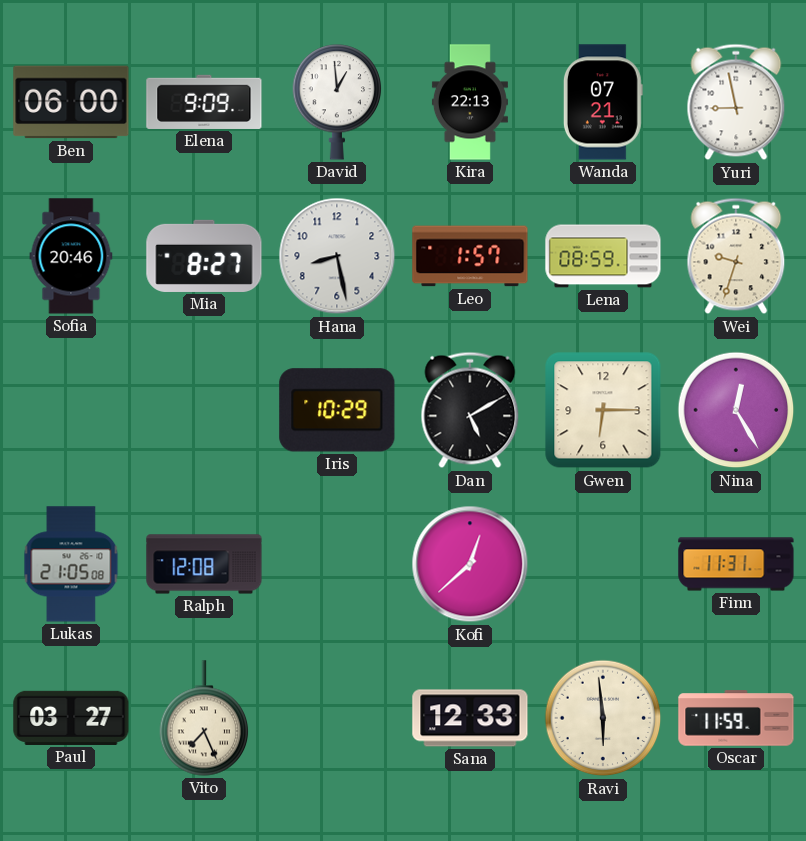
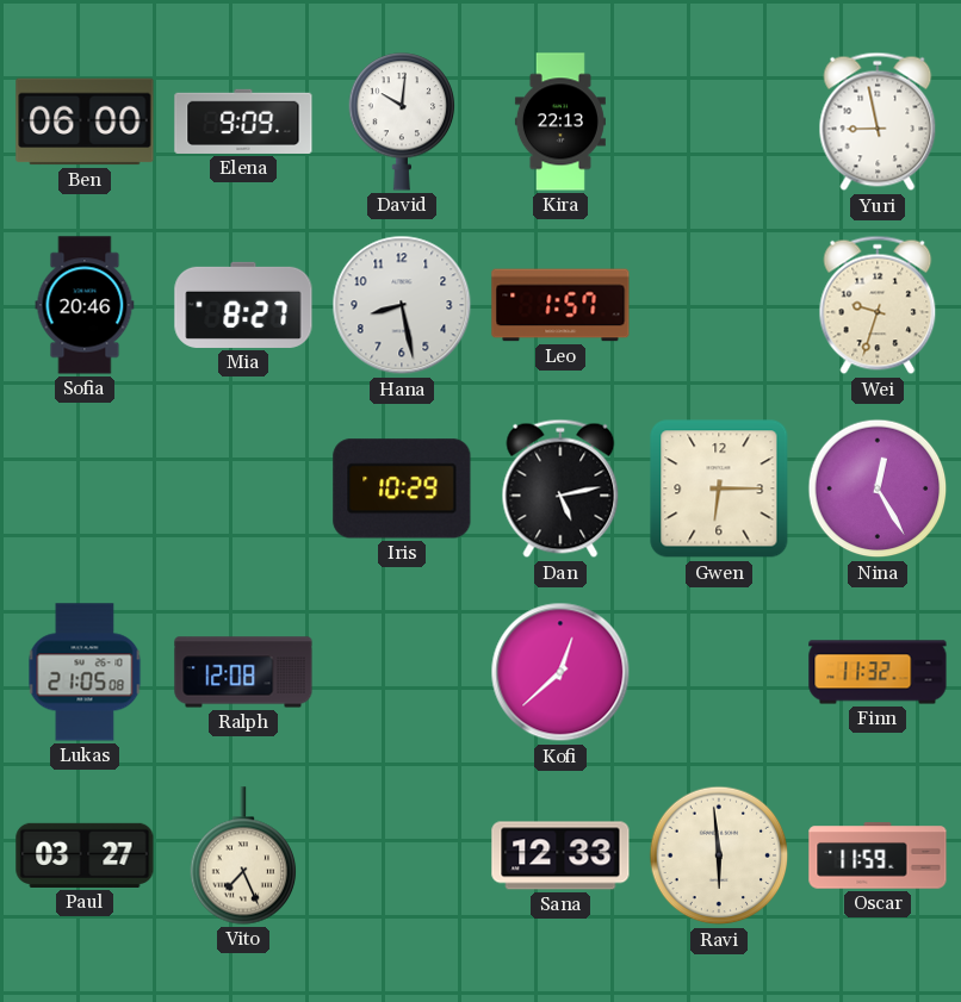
David: 12:59 -> 10:01
Wanda: 07:21 -> none
Lena: 08:59 -> none
Dan: 5:10 -> 5:13
Finn: 11:31 -> 11:32
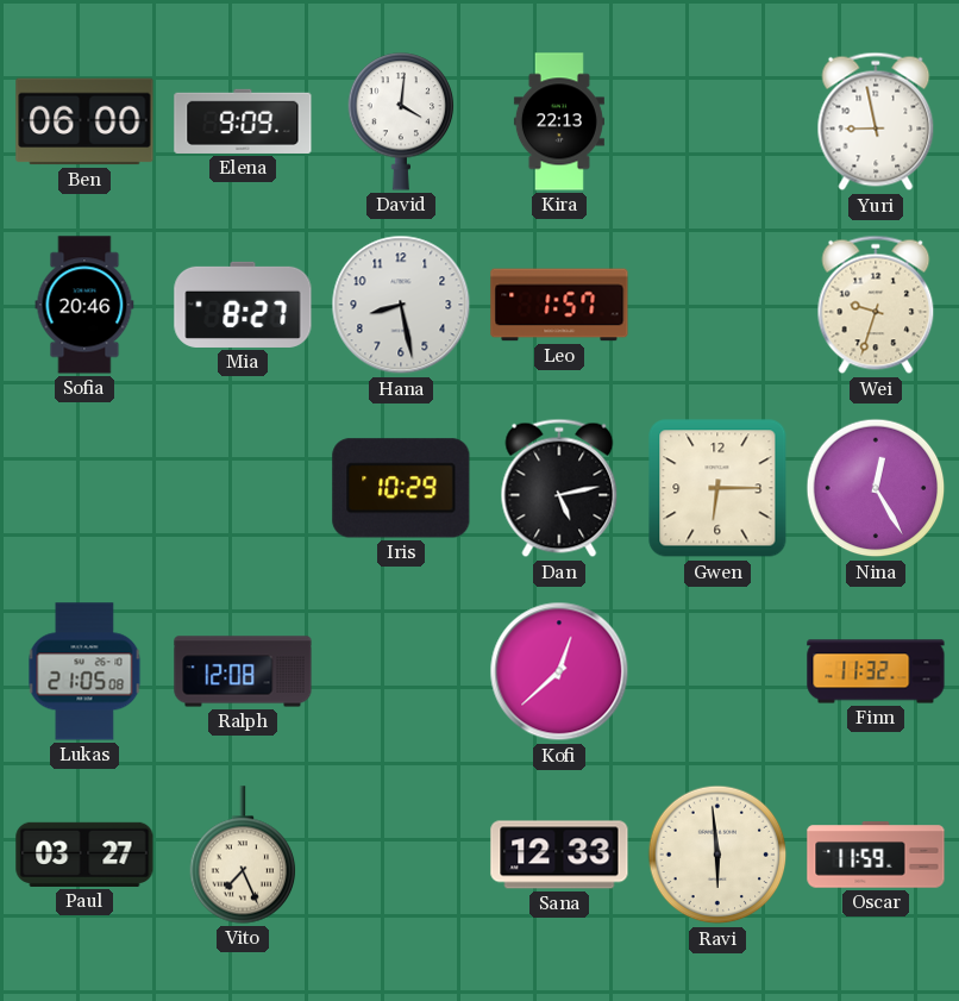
David: 10:01 -> 4:01
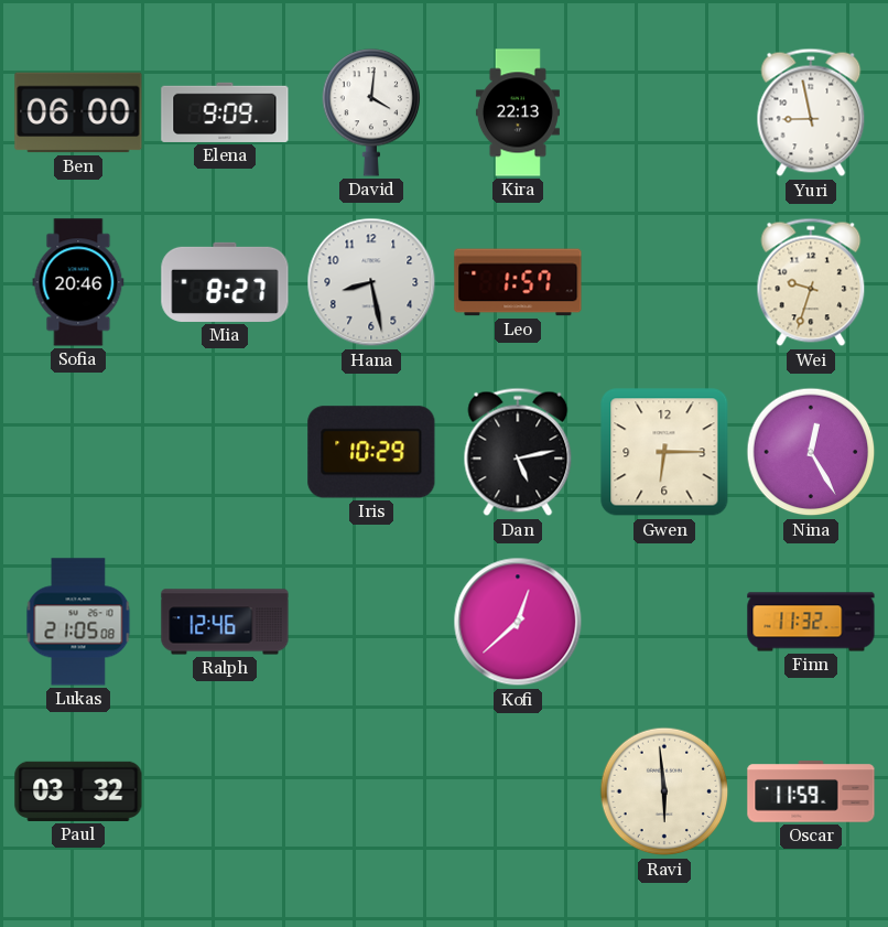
Ralph: 12:08 -> 12:46
Paul: 03:27 -> 03:32
Vito: 7:26 -> none
Sana: 12:33 -> none
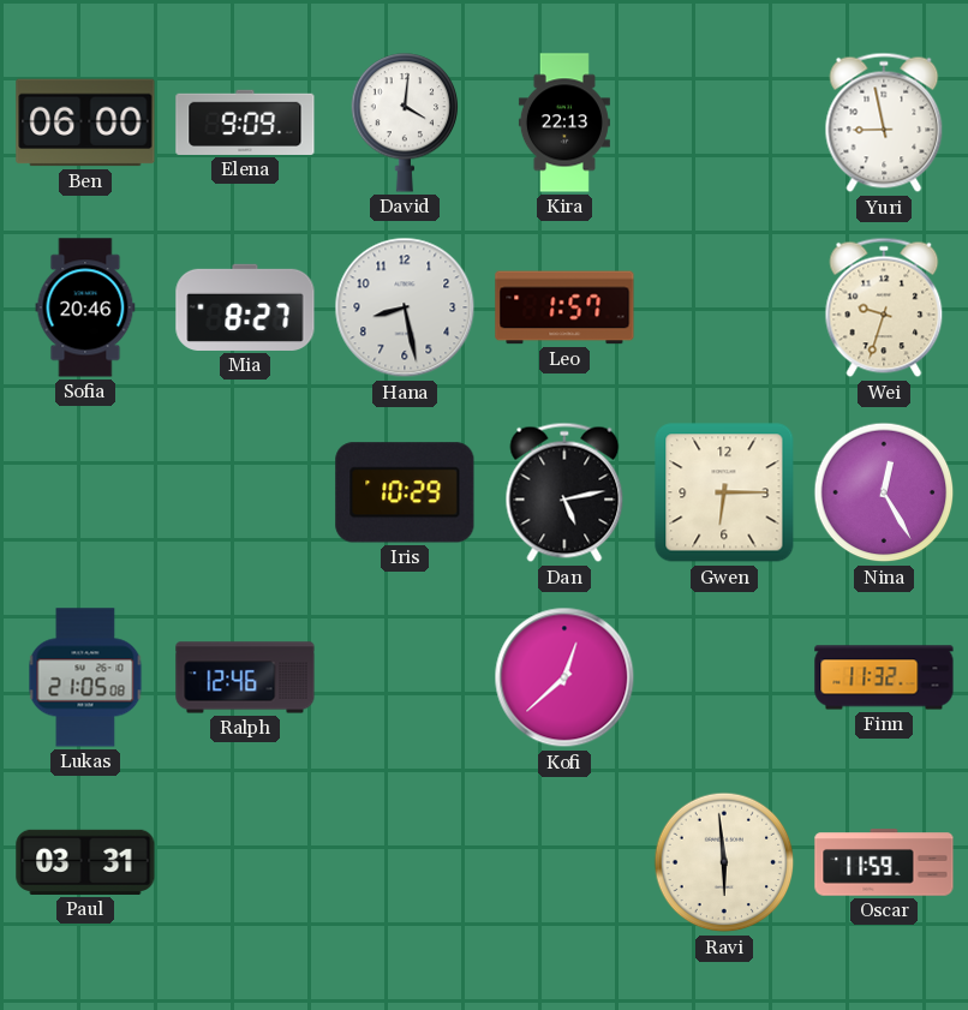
Paul: 03:32 -> 03:31
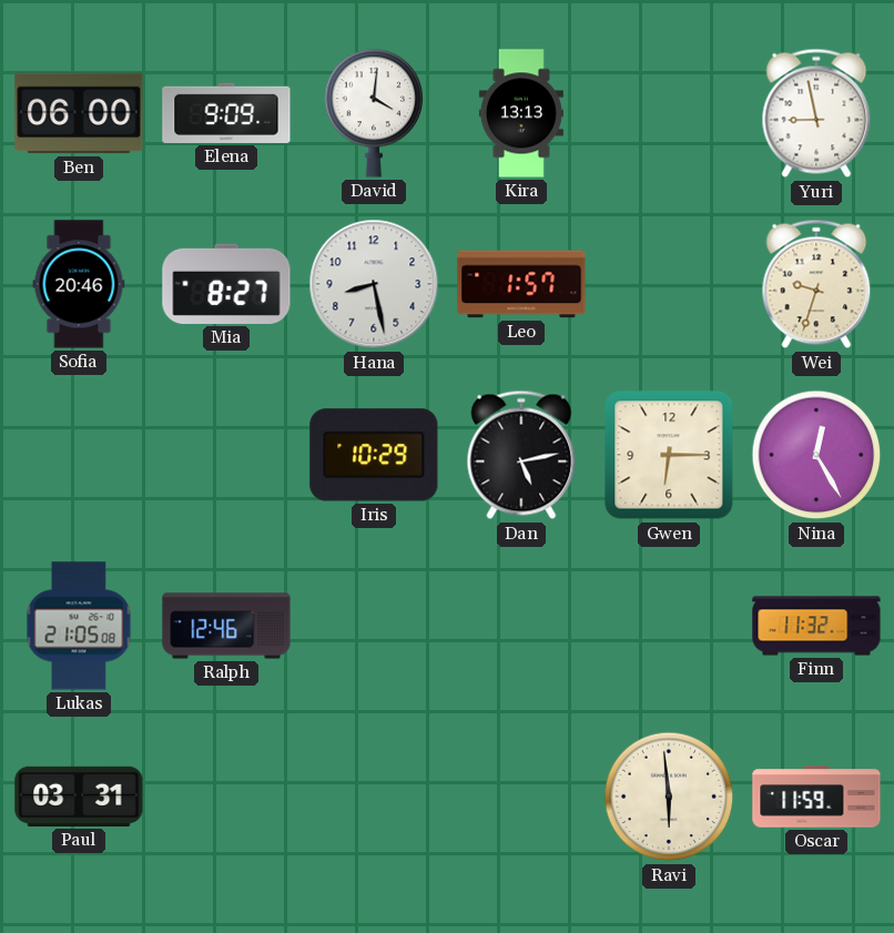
Kira: 22:13 -> 13:13
Kofi: 12:38 -> none
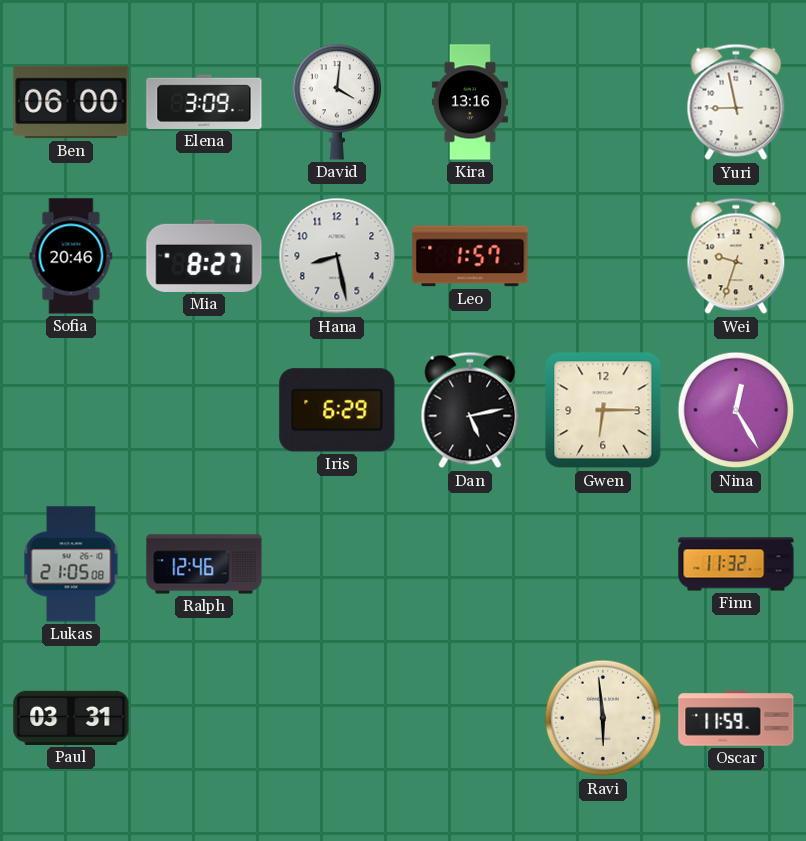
Elena: 9:09 -> 3:09
Kira: 13:13 -> 13:16
Iris: 10:29 -> 6:29
